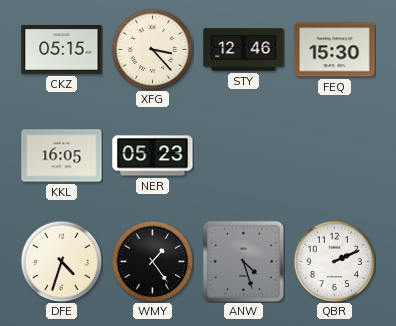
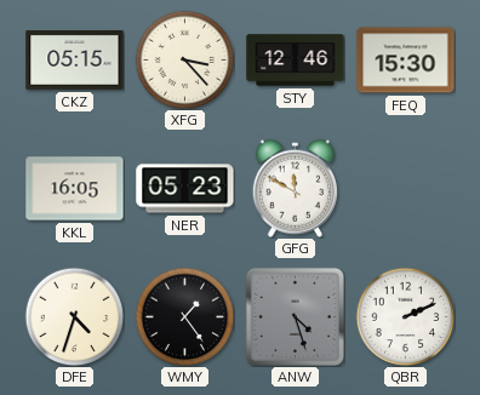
GFG: none -> 11:50
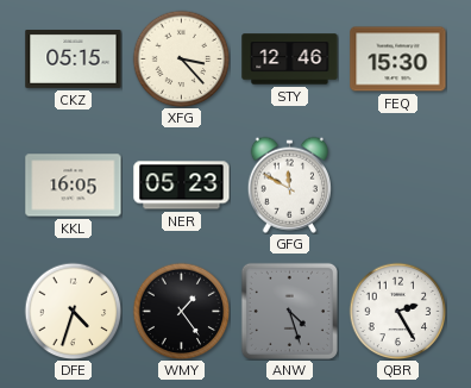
QBR: 2:11 -> 2:25
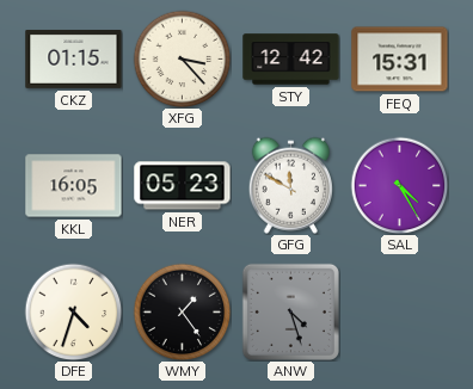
CKZ: 05:15 -> 01:15
STY: 12:46 -> 12:42
FEQ: 15:30 -> 15:31
SAL: none -> 4:25
QBR: 2:25 -> none
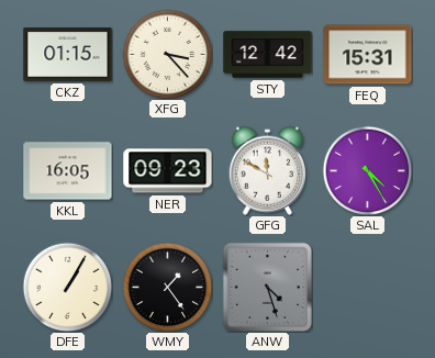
NER: 05:23 -> 09:23
DFE: 4:33 -> 1:05
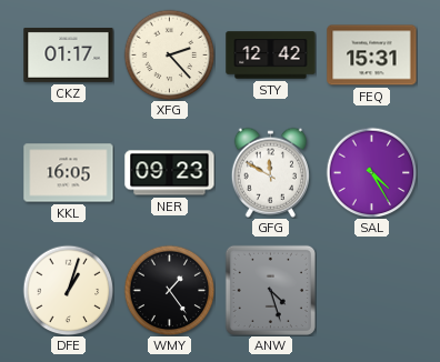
CKZ: 01:15 -> 01:17
XFG: 3:23 -> 2:23
DFE: 1:05 -> 1:03
